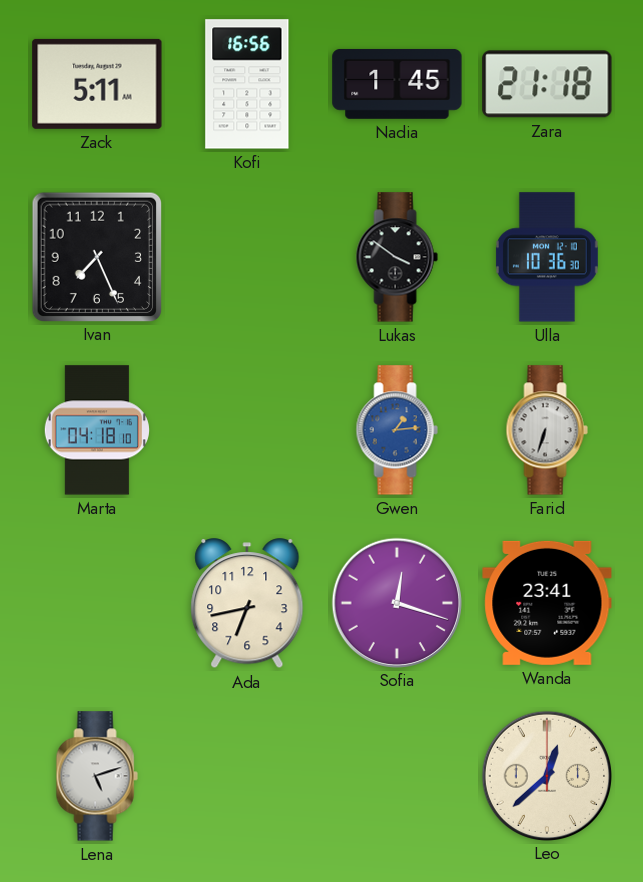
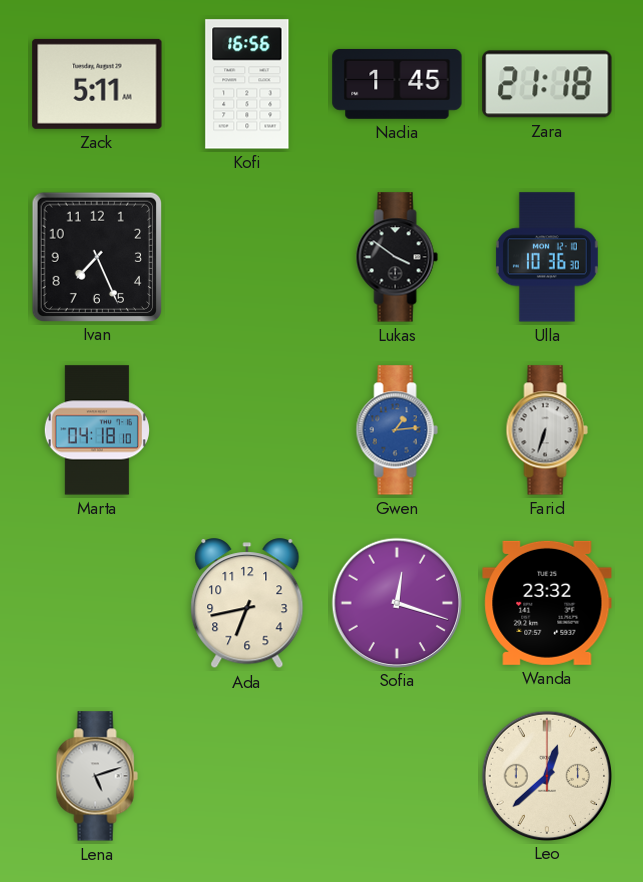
Wanda: 23:41 -> 23:32
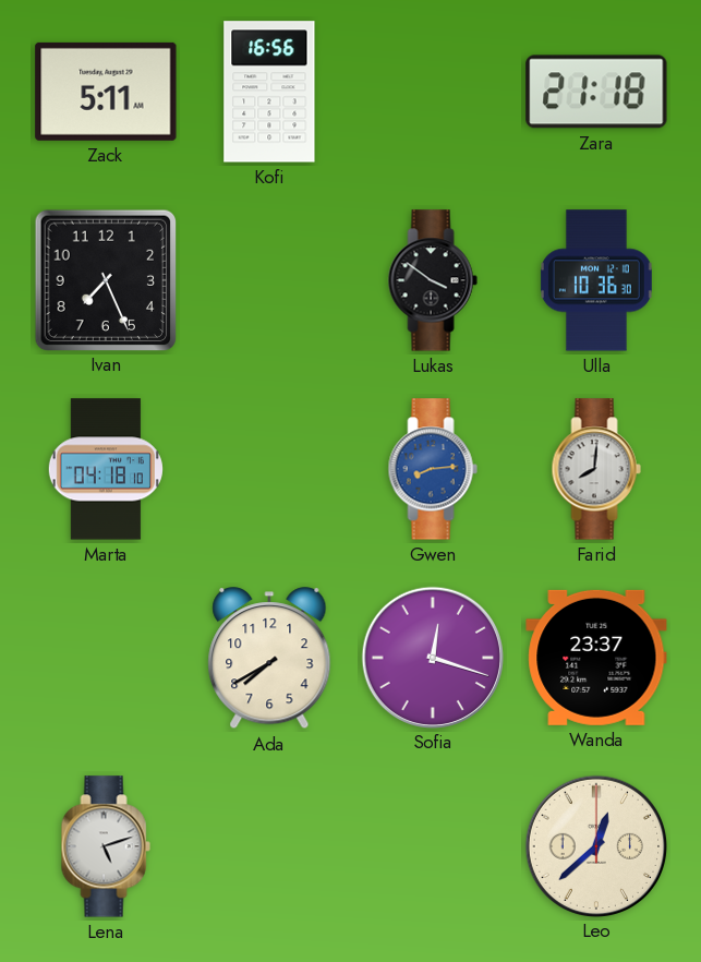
Nadia: 1:45 -> none
Gwen: 1:14 -> 8:14
Farid: 6:33 -> 8:01
Ada: 6:43 -> 7:40
Wanda: 23:32 -> 23:37
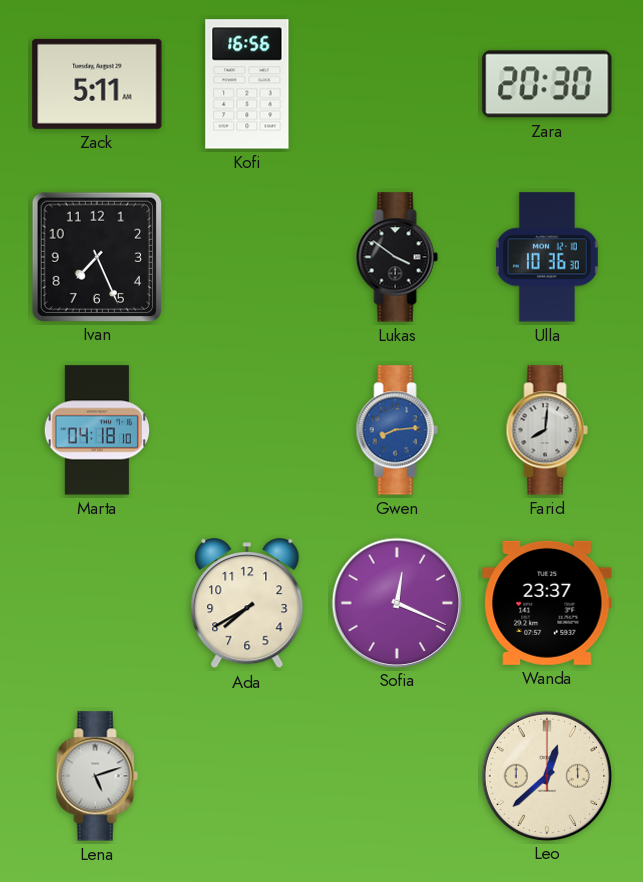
Zara: 21:18 -> 20:30
Sofia: 12:18 -> 12:19
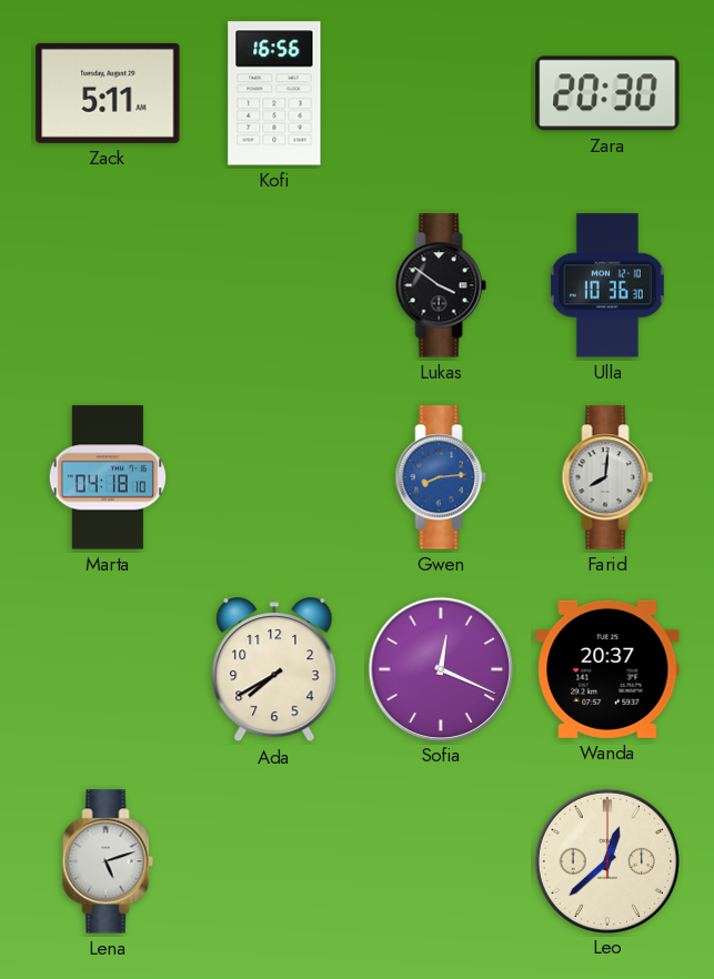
Ivan: 7:26 -> none
Wanda: 23:37 -> 20:37
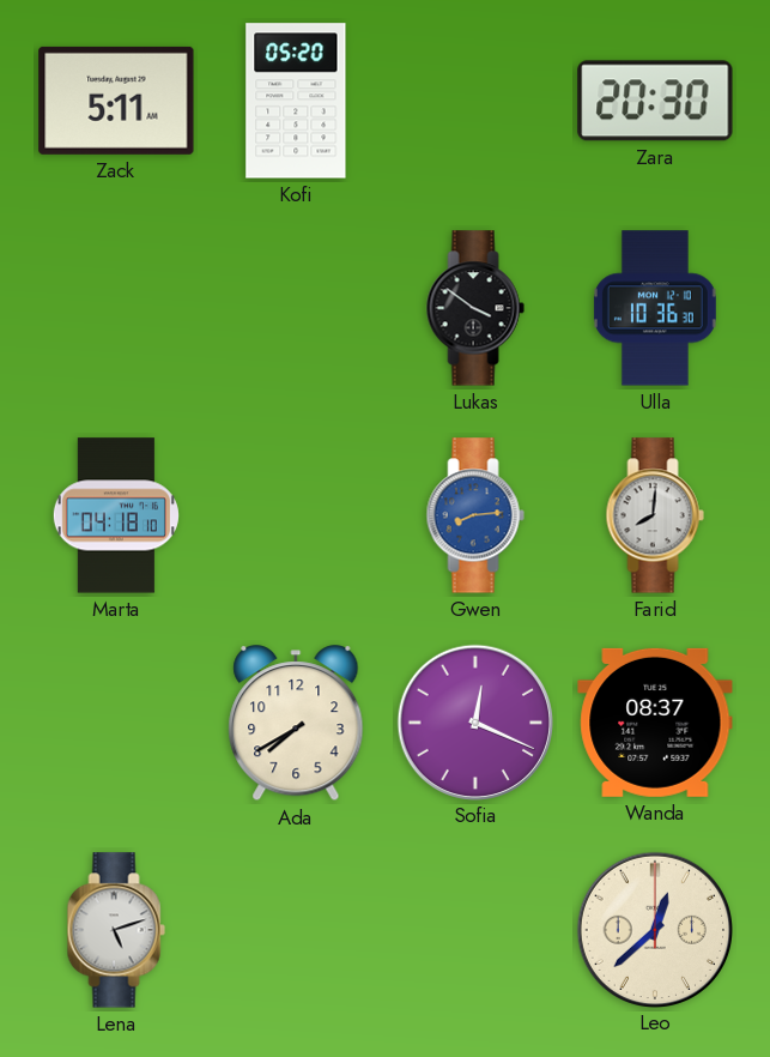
Kofi: 16:56 -> 05:20
Wanda: 20:37 -> 08:37
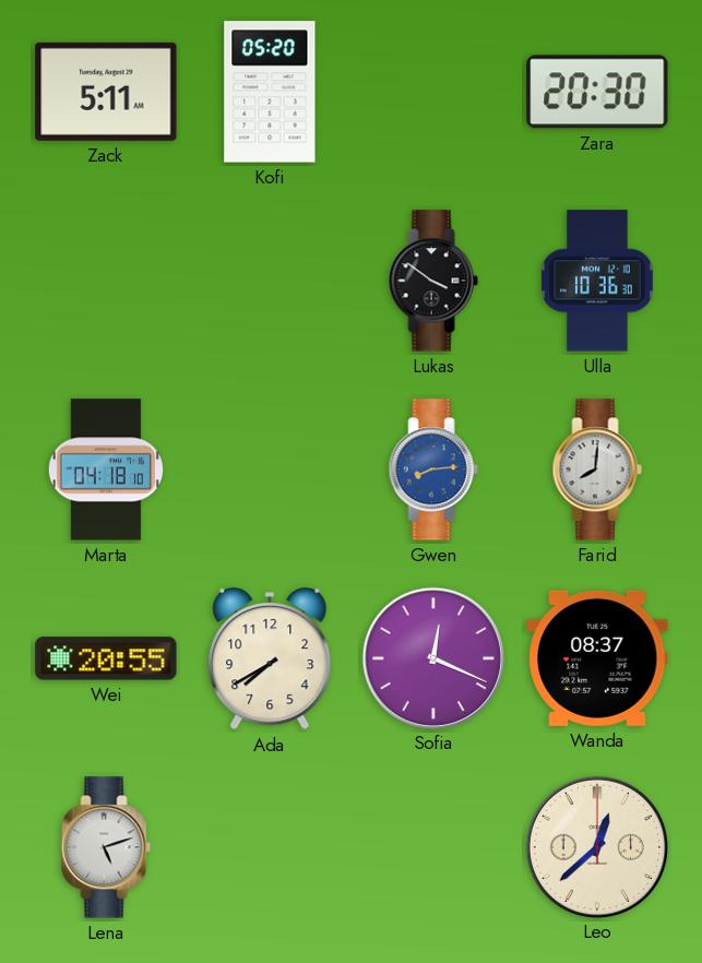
Wei: none -> 20:55
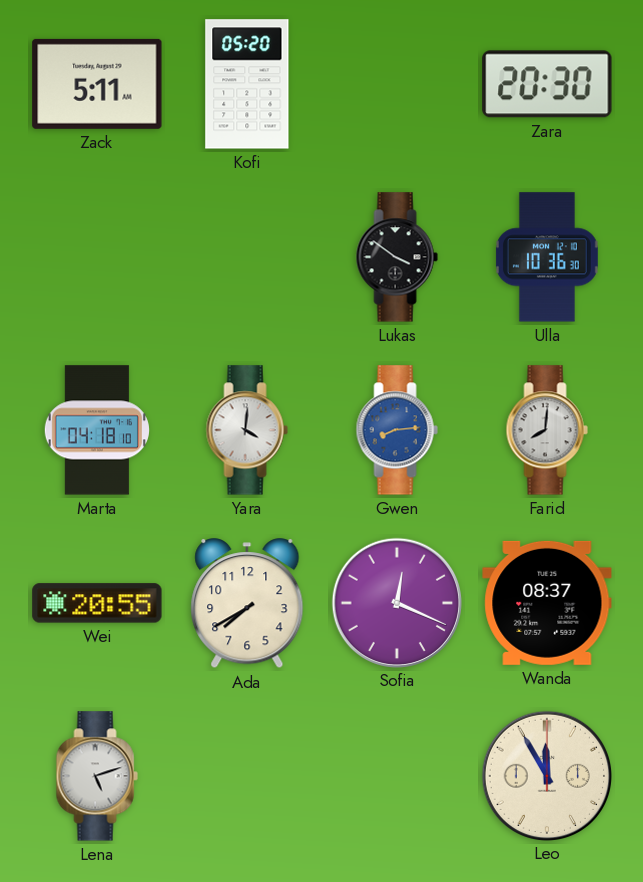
Yara: none -> 4:01
Leo: 12:38 -> 11:55
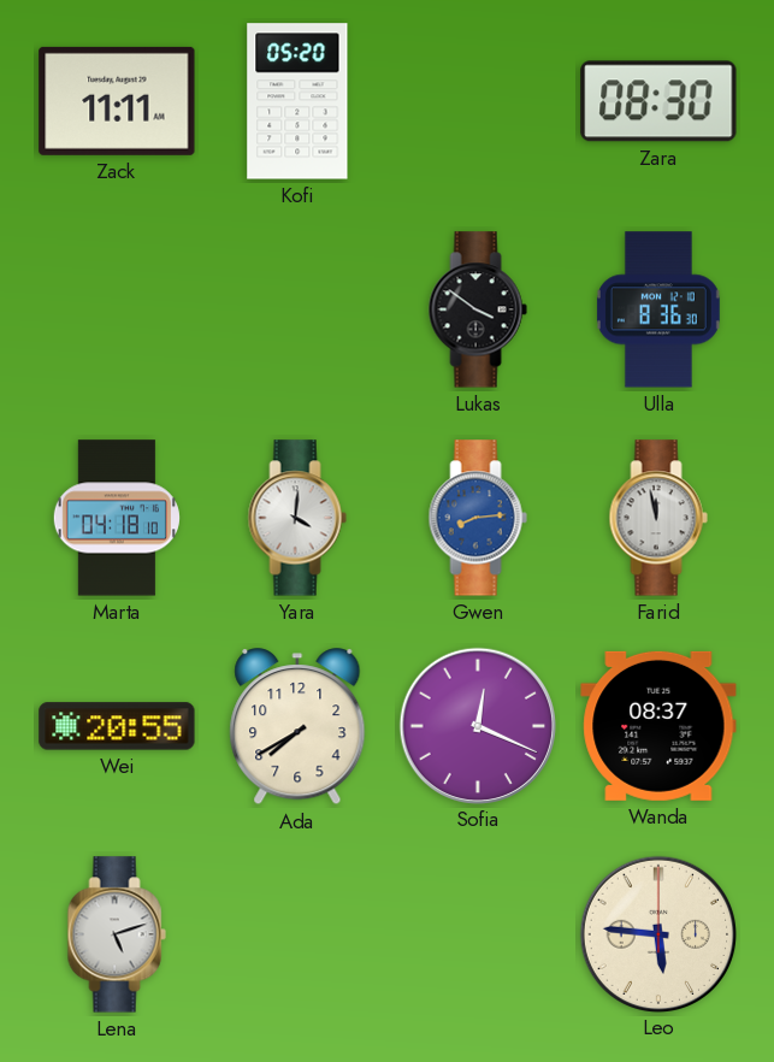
Zack: 5:11 -> 11:11
Zara: 20:30 -> 08:30
Ulla: 10:36 -> 8:36
Farid: 8:01 -> 11:58
Leo: 11:55 -> 5:46
